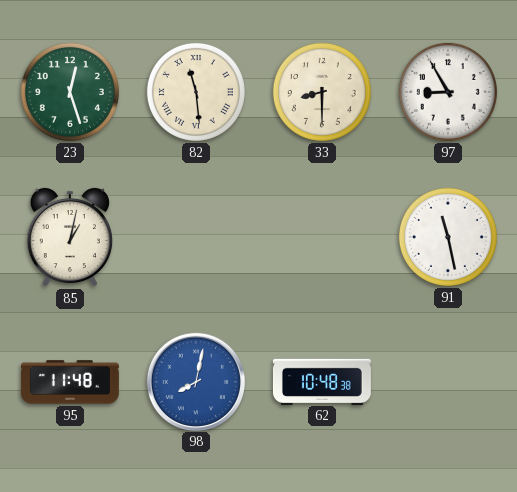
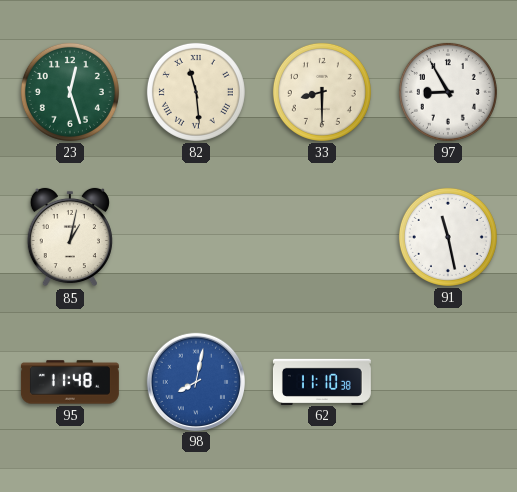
62: 10:48 -> 11:10
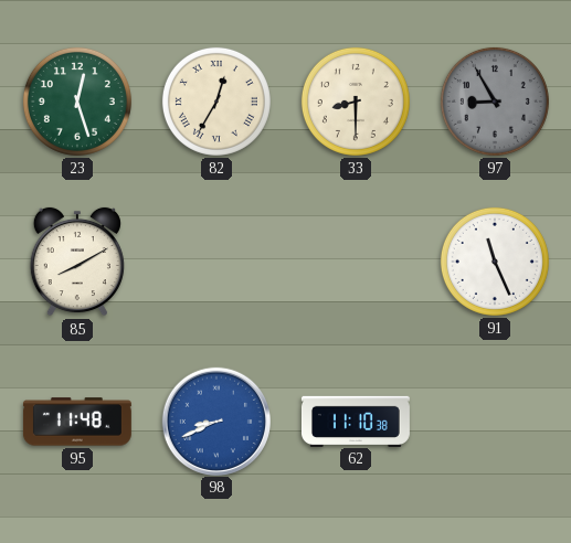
82: 11:29 -> 12:35
97 dial: white -> grey
85: 1:02 -> 8:10
91: 11:28 -> 11:26
98: 8:02 -> 8:41
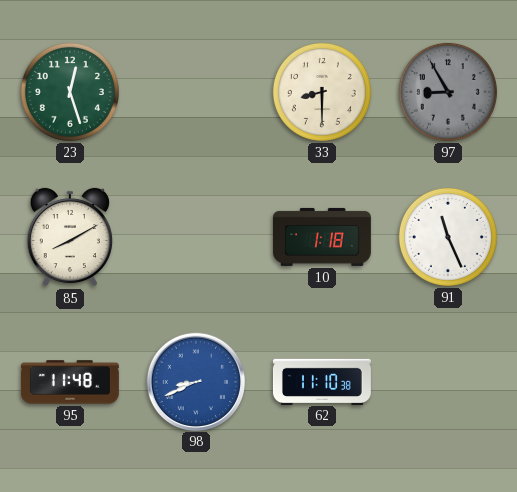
82: 12:35 -> none
10: none -> 1:18
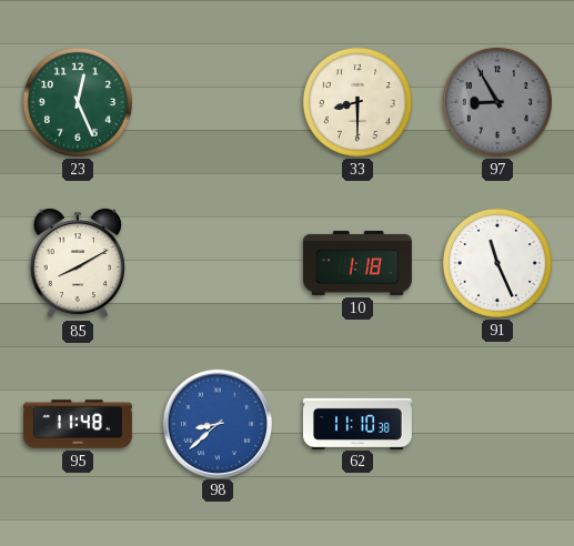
23: 12:27 -> 12:26
98: 8:41 -> 8:38
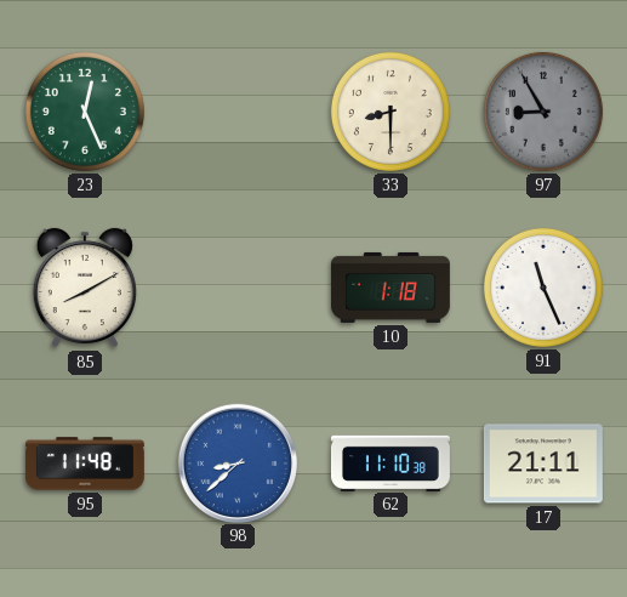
17: none -> 21:11
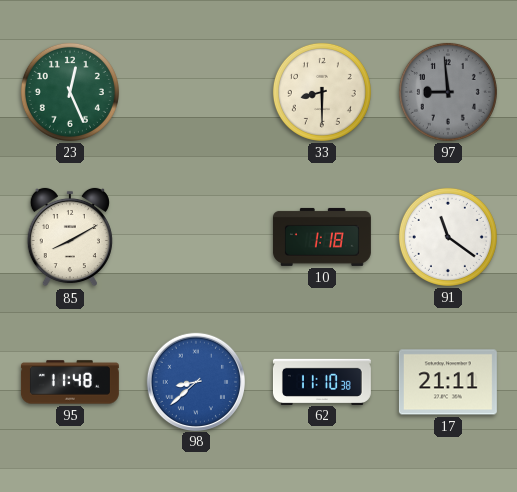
97: 8:55 -> 8:59
91: 11:26 -> 11:21
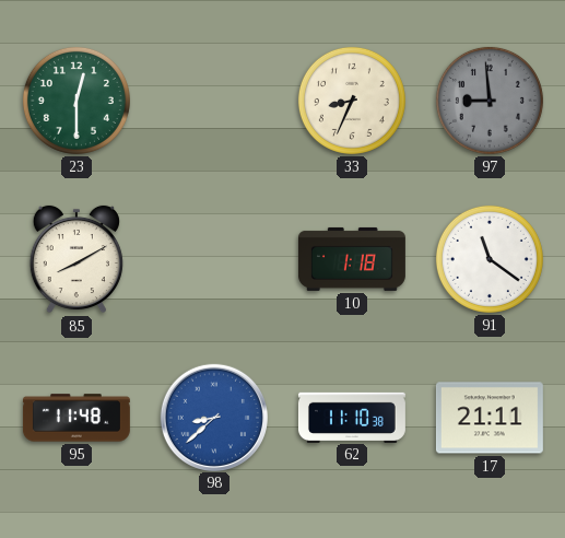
23: 12:26 -> 12:30
33: 8:30 -> 8:34
